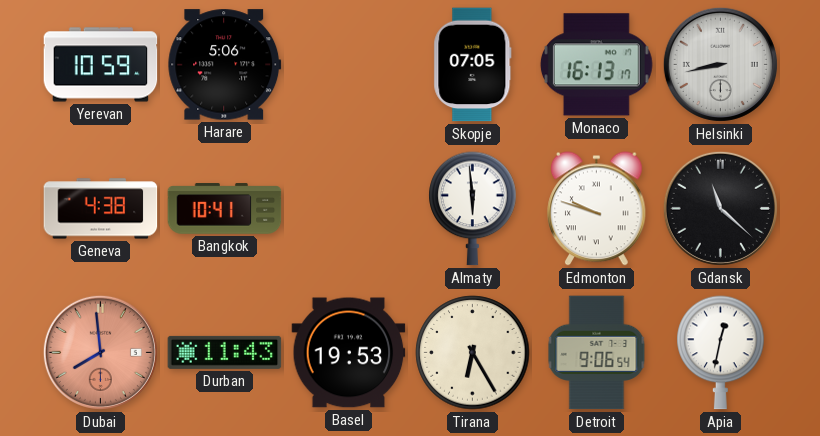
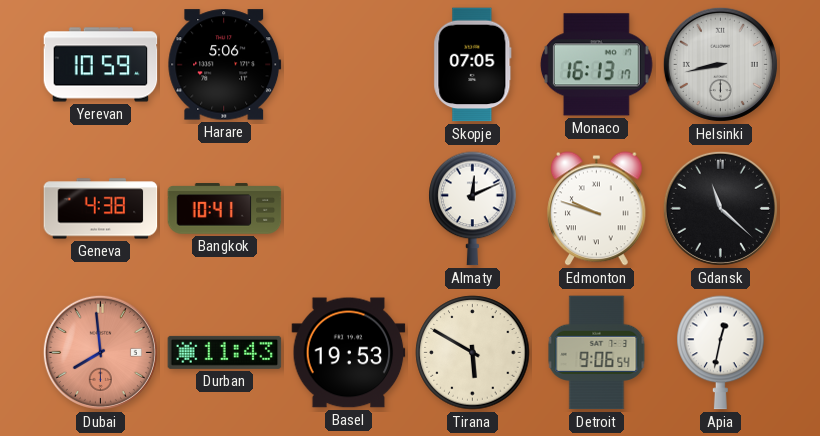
Almaty: 5:59 -> 12:11
Tirana: 6:25 -> 5:50
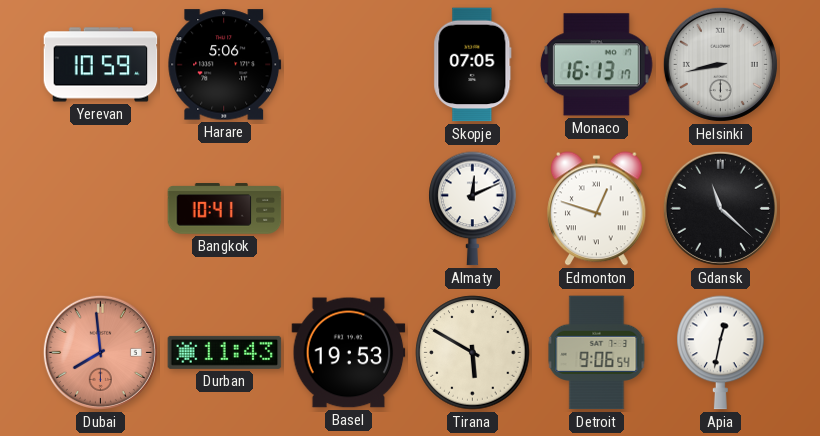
Geneva: 4:38 -> none
Edmonton: 9:48 -> 12:48
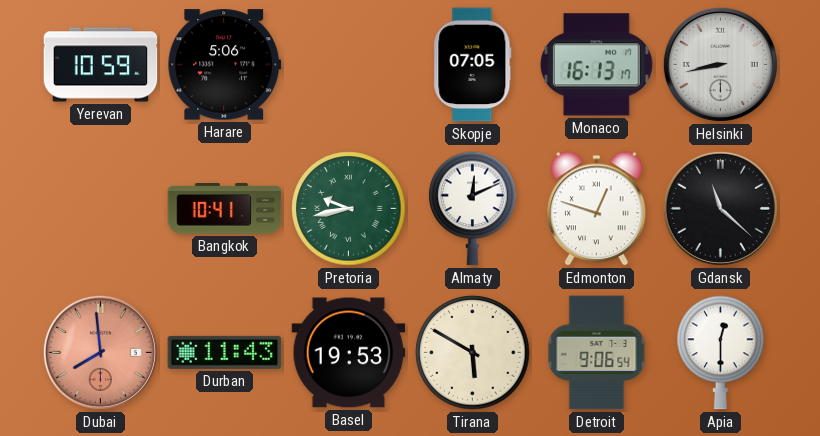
Pretoria: none -> 9:43
Apia: 12:32 -> 12:30
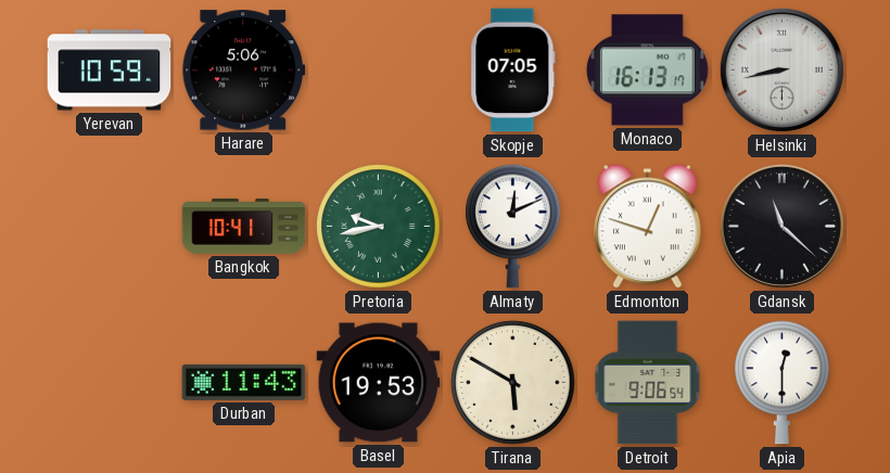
Dubai: 7:59 -> none
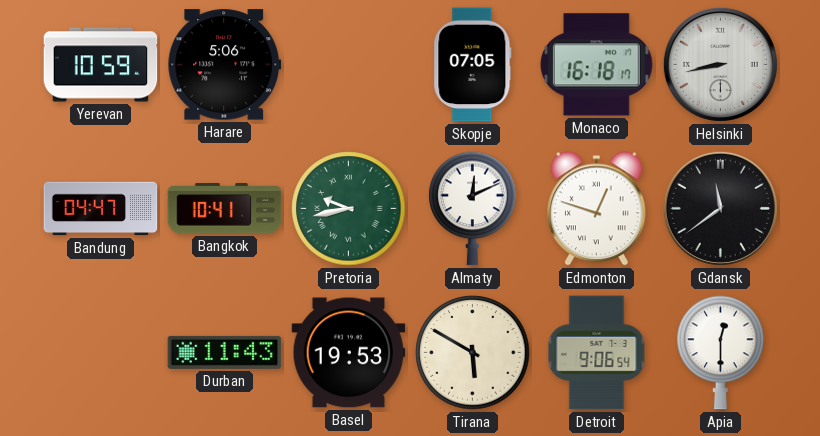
Monaco: 16:13 -> 16:18
Bandung: none -> 04:47
Gdansk: 11:22 -> 11:39
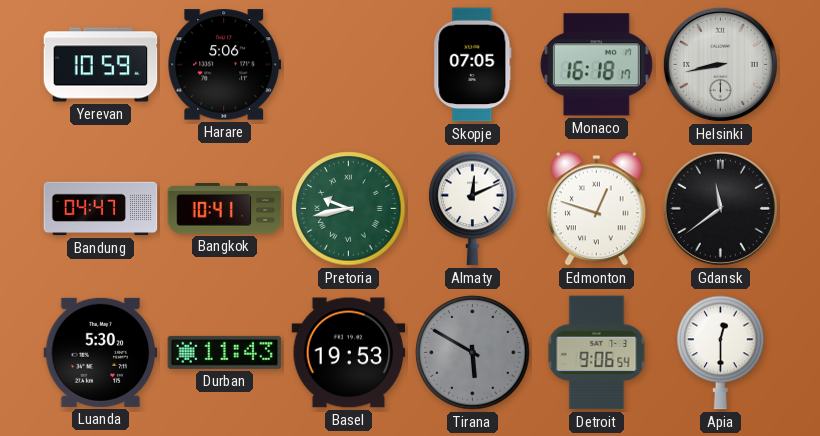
Luanda: none -> 5:30
Tirana dial: cream -> grey
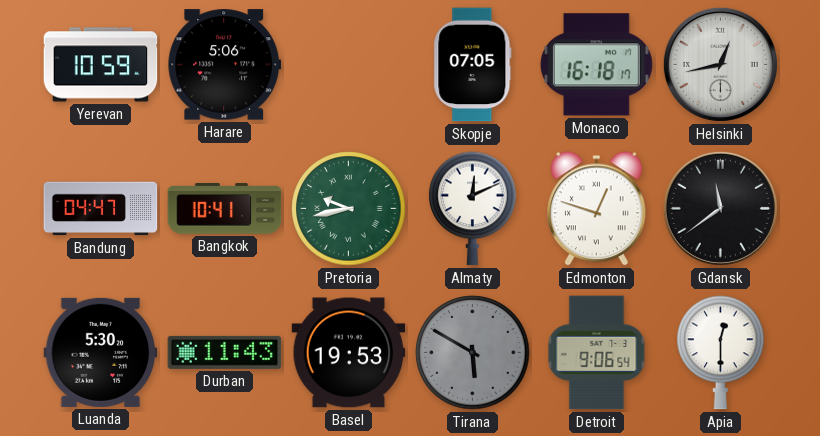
Helsinki: 8:43 -> 12:43
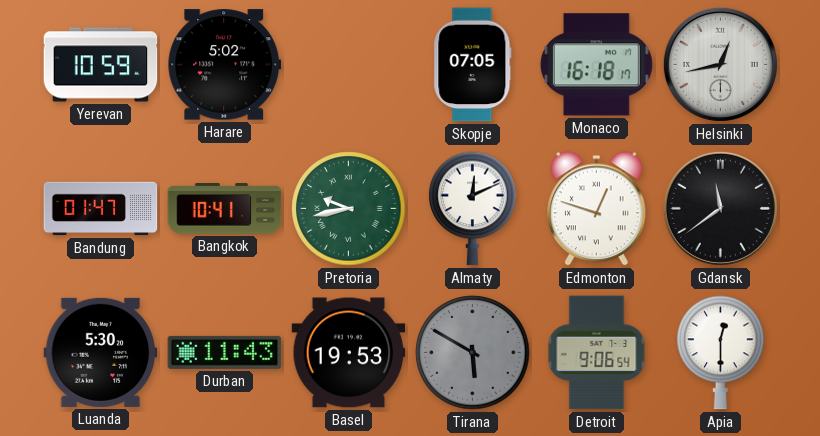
Harare: 5:06 -> 5:02
Bandung: 04:47 -> 01:47
